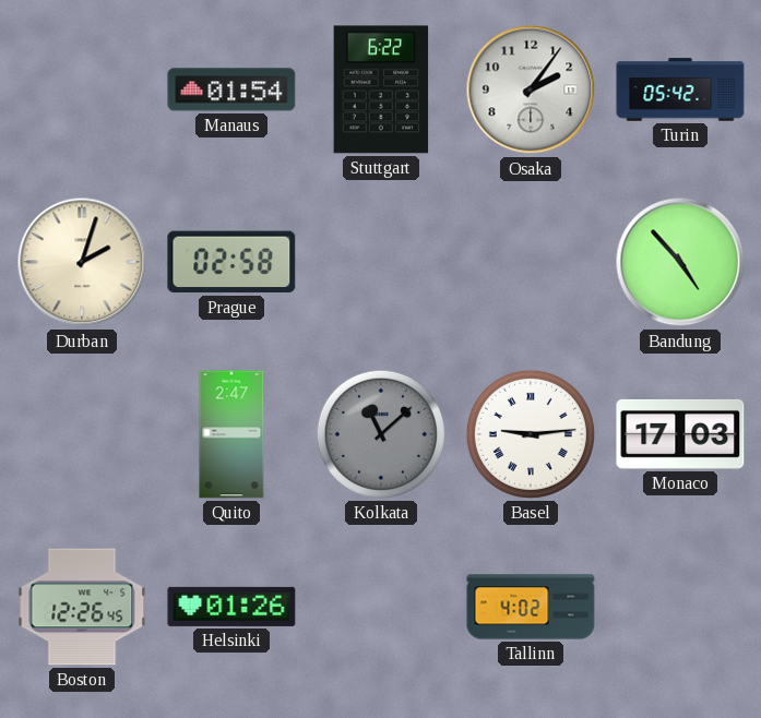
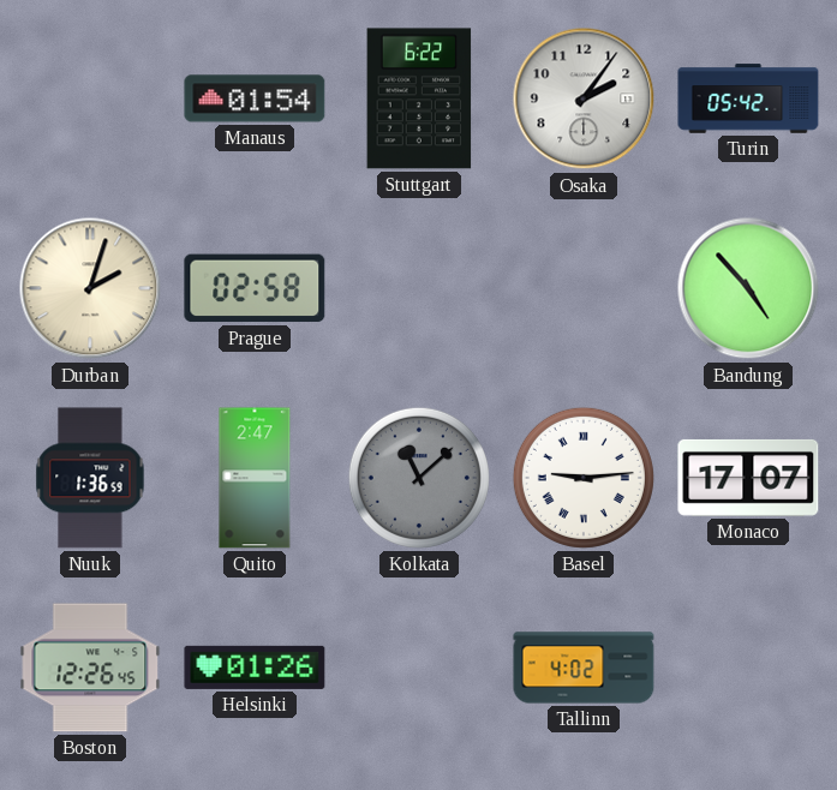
Nuuk: none -> 1:36
Monaco: 17:03 -> 17:07
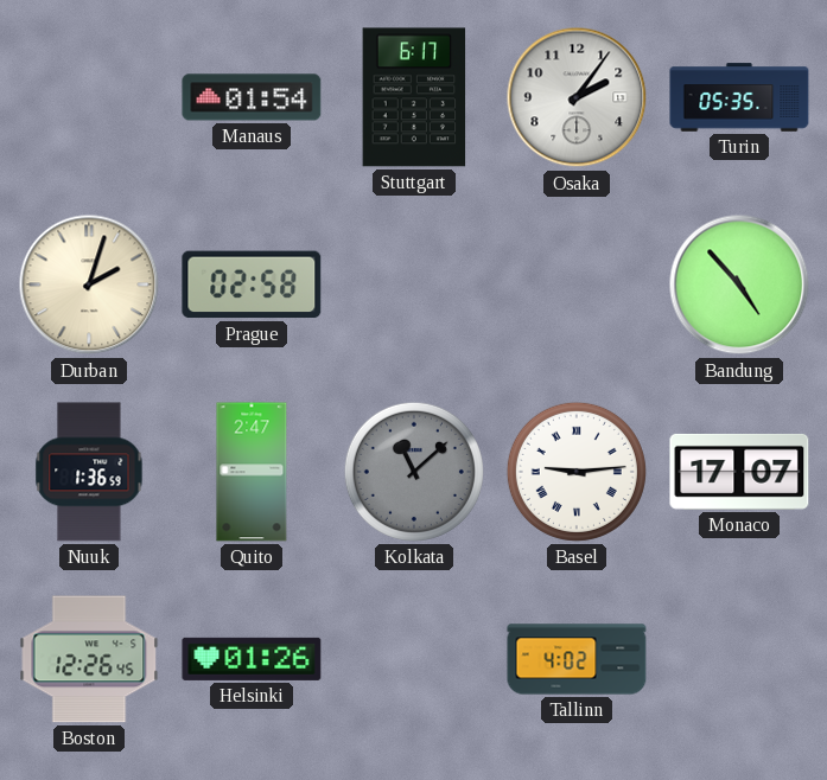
Stuttgart: 6:22 -> 6:17
Turin: 05:42 -> 05:35
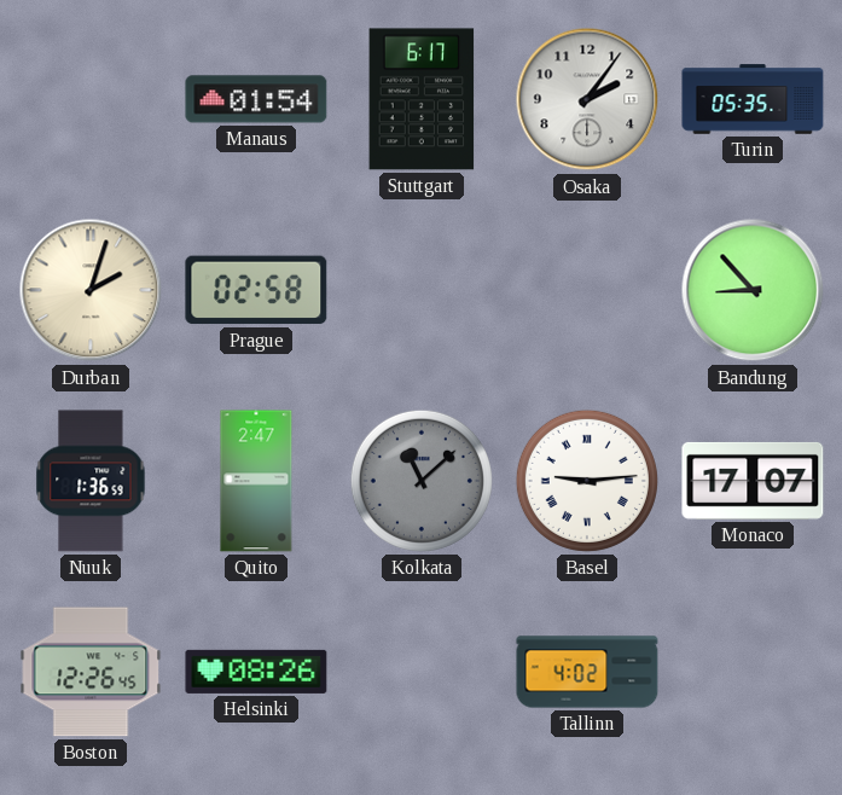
Bandung: 4:53 -> 8:53
Helsinki: 01:26 -> 08:26
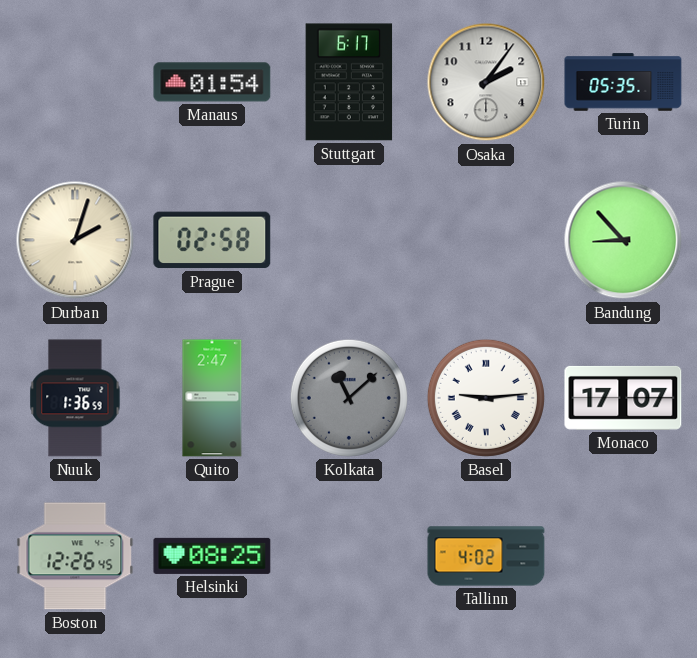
Helsinki: 08:26 -> 08:25
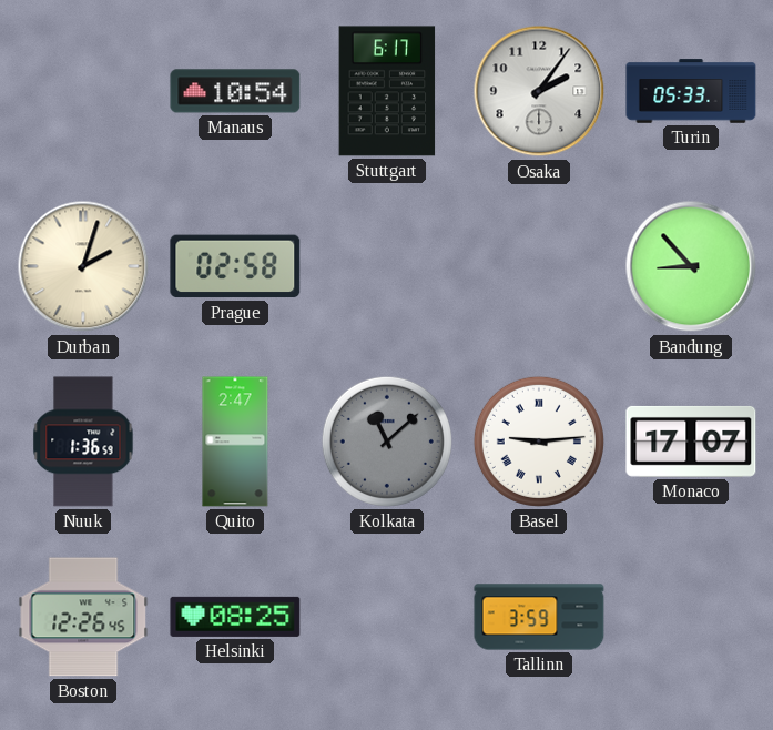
Manaus: 01:54 -> 10:54
Turin: 05:35 -> 05:33
Tallinn: 4:02 -> 3:59
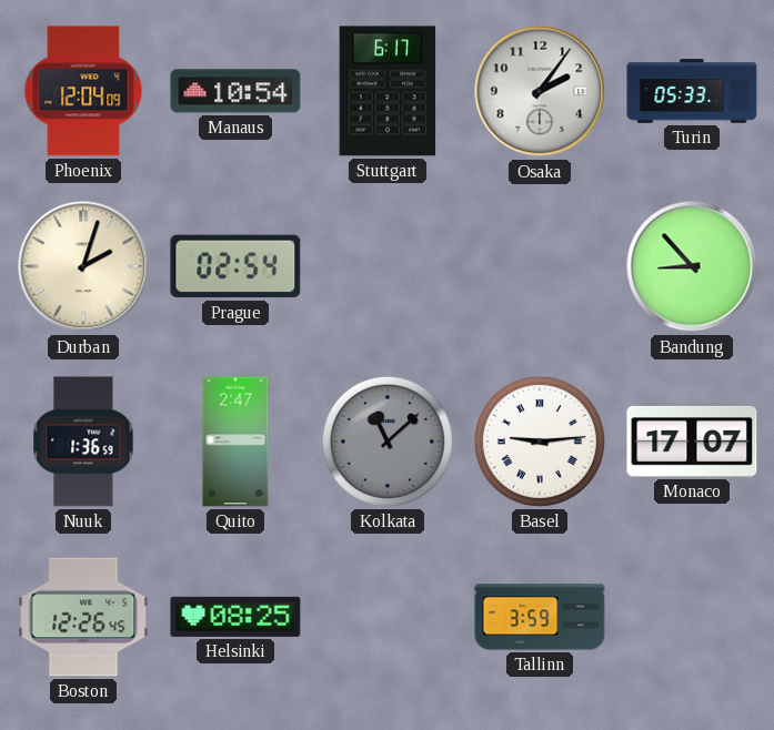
Phoenix: none -> 12:04
Prague: 02:58 -> 02:54
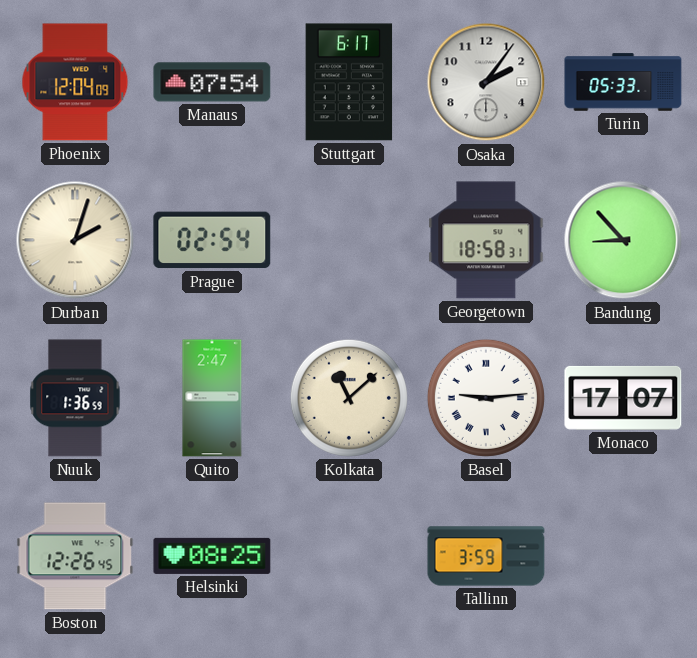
Manaus: 10:54 -> 07:54
Georgetown: none -> 18:58
Kolkata dial: grey -> cream
